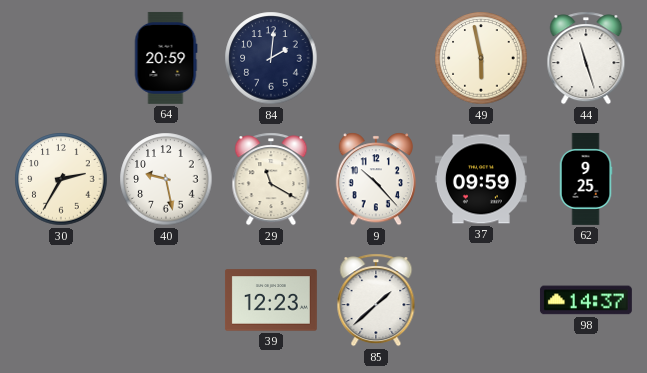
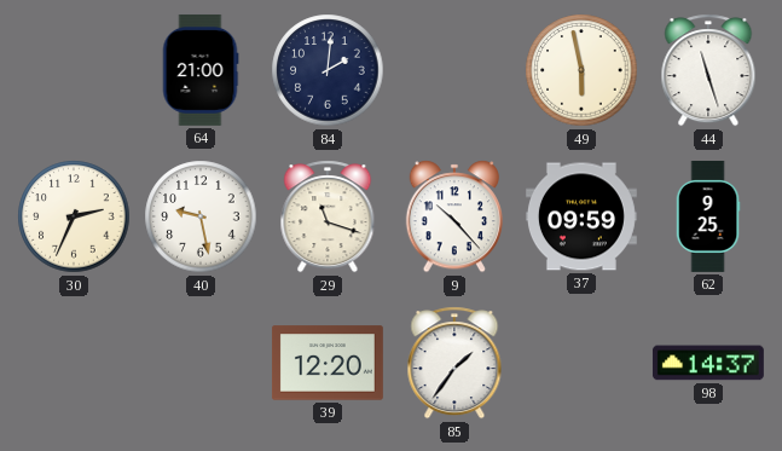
64: 20:59 -> 21:00
30: 2:35 -> 2:34
29: 11:20 -> 11:18
39: 12:23 -> 12:20
85: 1:38 -> 1:36
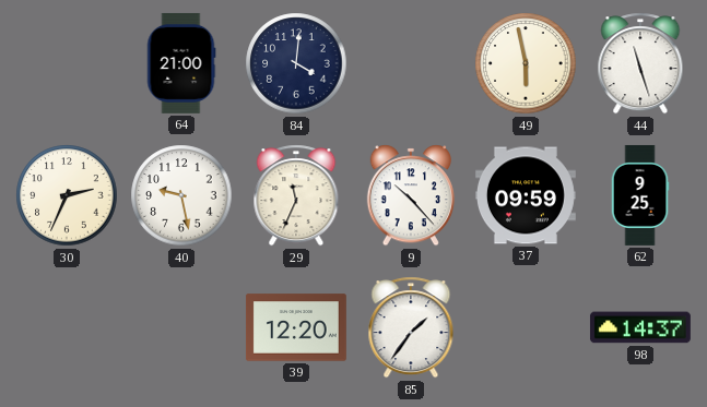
84: 2:01 -> 4:01
29: 11:18 -> 11:34
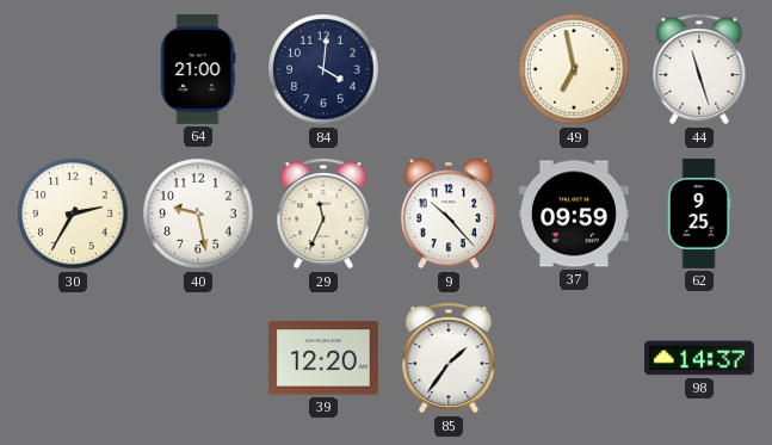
49: 5:58 -> 6:58
30: 2:34 -> 2:35
